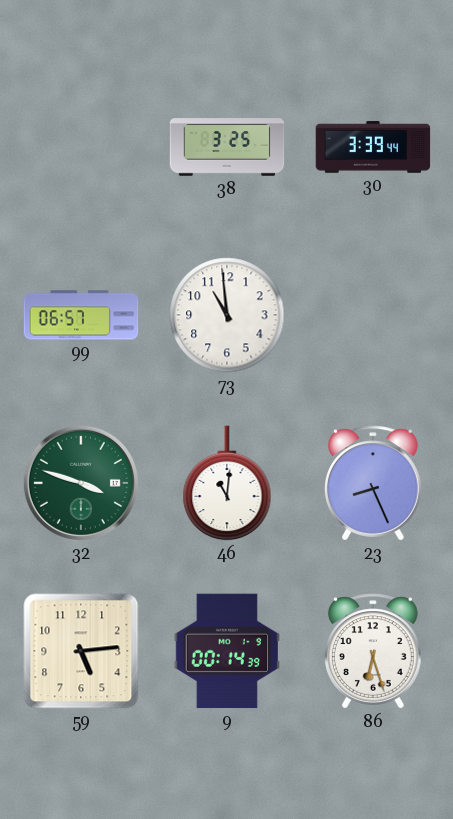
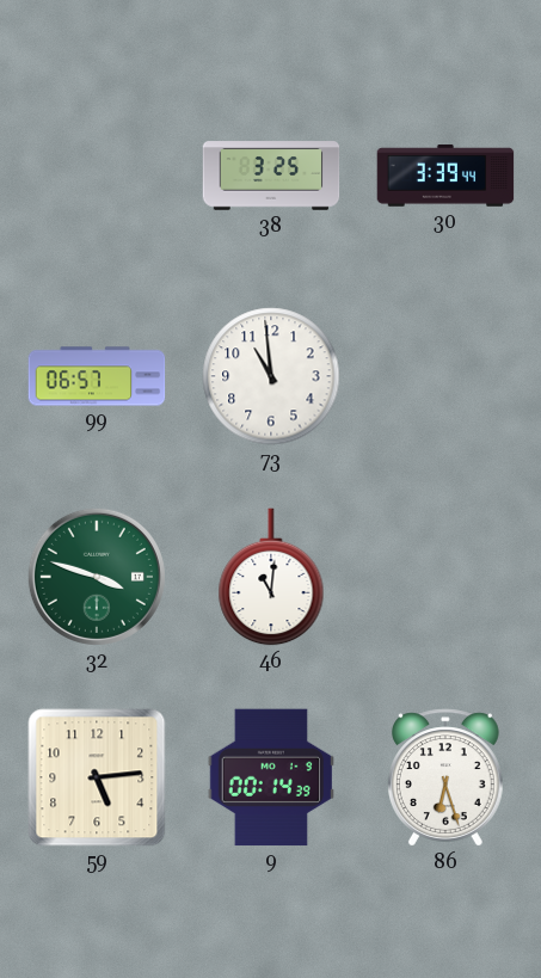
23: 8:26 -> none
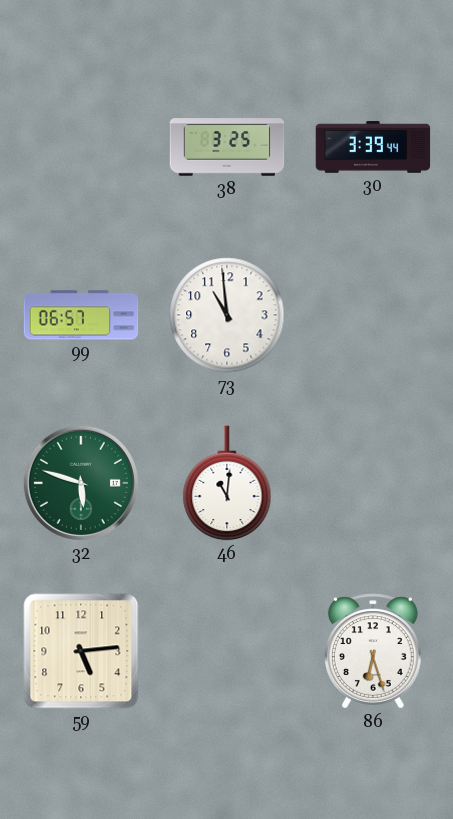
32: 3:48 -> 5:48
9: 00:14 -> none
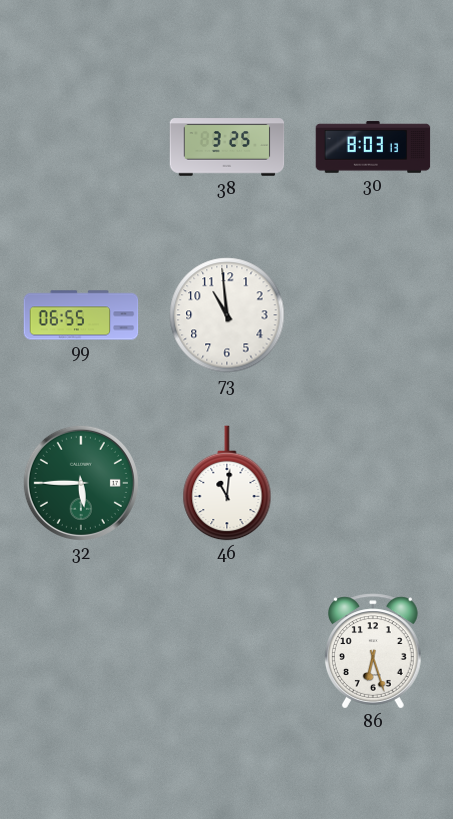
30: 3:39 -> 8:03
99: 06:57 -> 06:55
32: 5:48 -> 5:45
59: 5:14 -> none
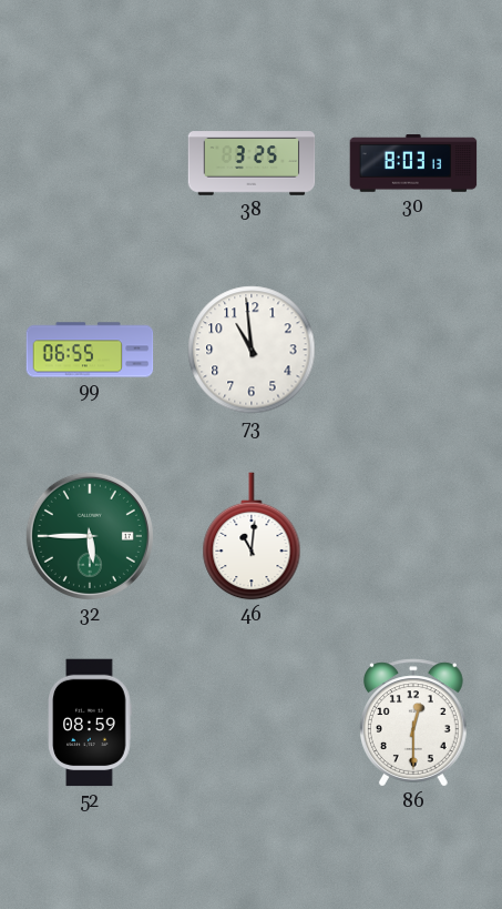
52: none -> 08:59
86: 6:27 -> 12:30
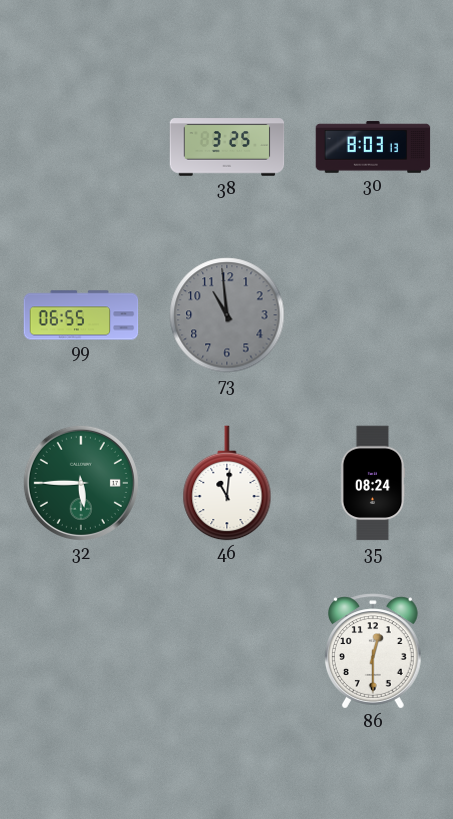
73 dial: white -> grey
35: none -> 08:24
52: 08:59 -> none
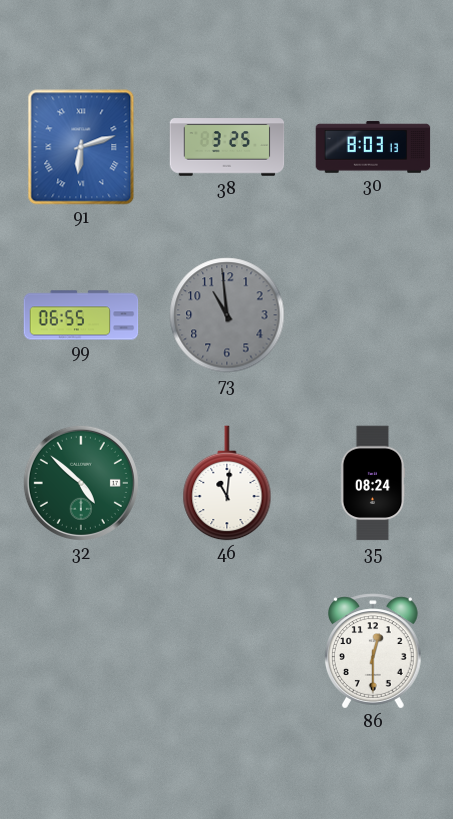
91: none -> 6:12
32: 5:45 -> 4:52
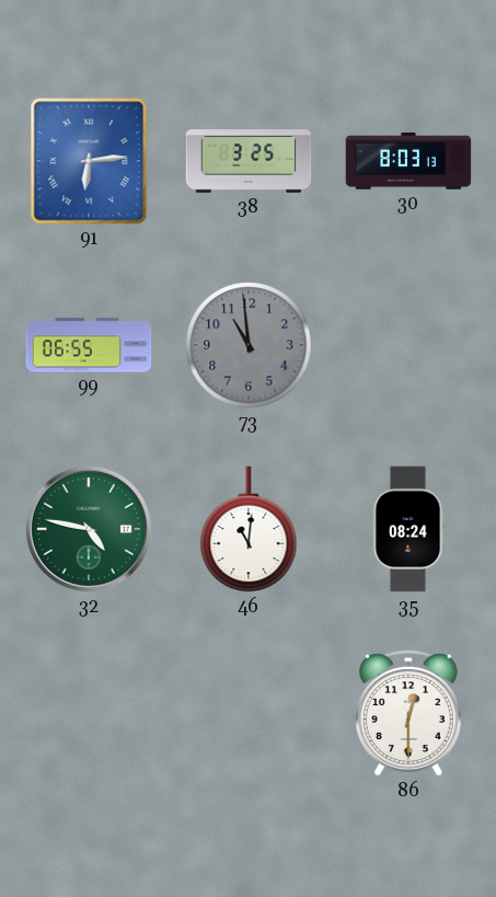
91: 6:12 -> 6:14
32: 4:52 -> 4:47
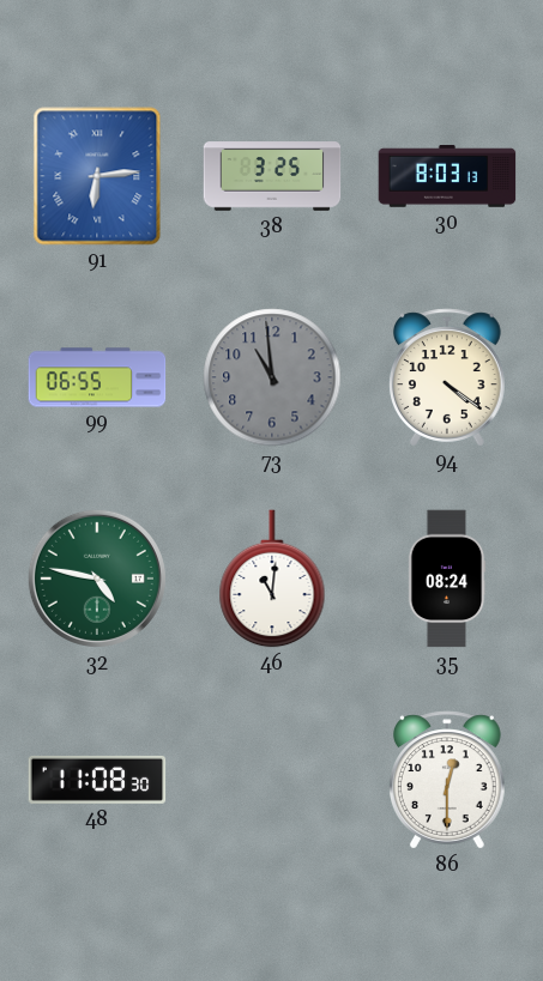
94: none -> 4:21
48: none -> 11:08
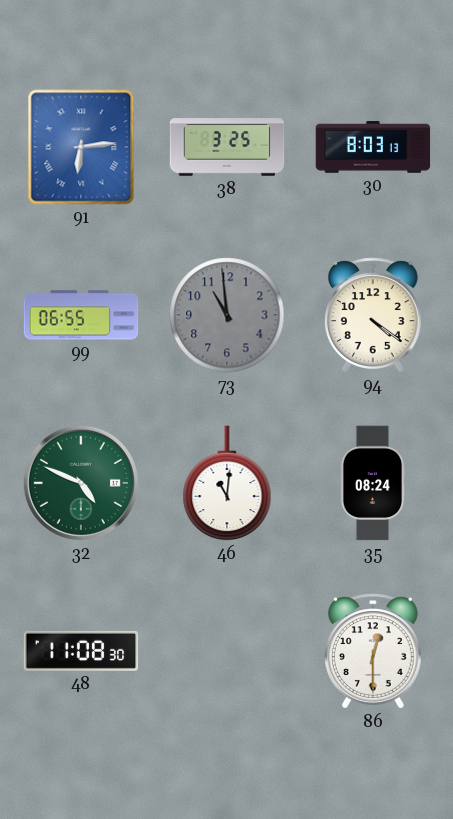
32: 4:47 -> 4:49
